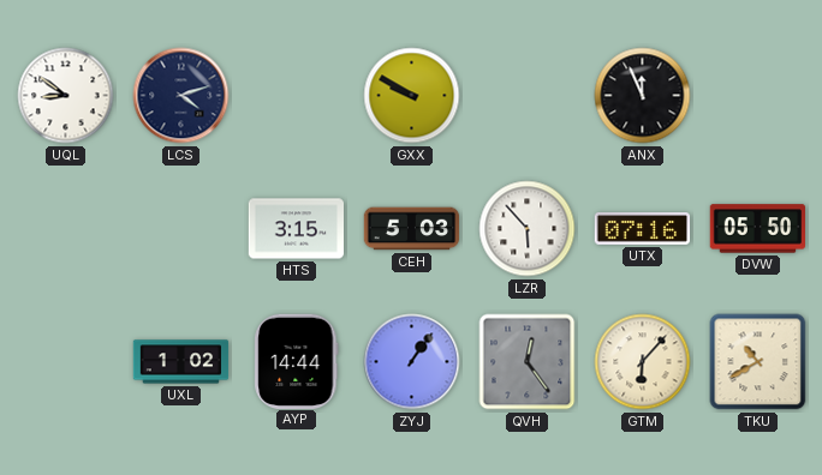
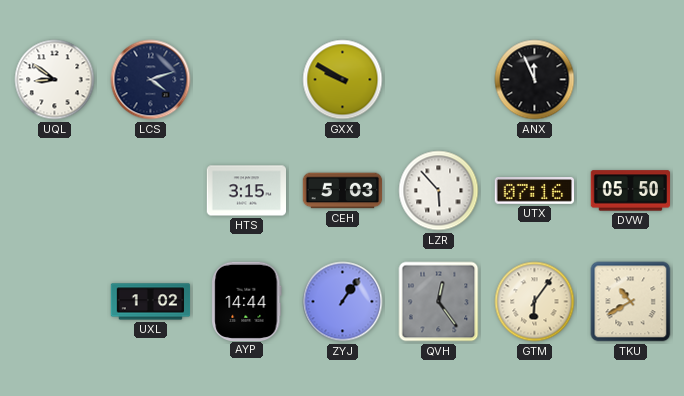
GTM: 6:07 -> 6:06
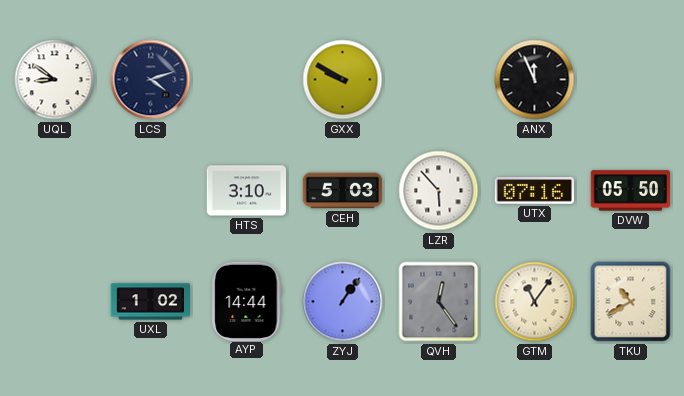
HTS: 3:15 -> 3:10
GTM: 6:06 -> 11:06
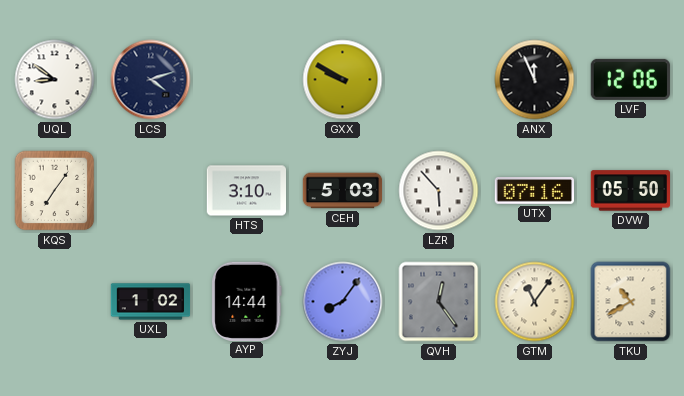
LVF: none -> 12:06
KQS: none -> 7:06
ZYJ: 1:06 -> 8:06
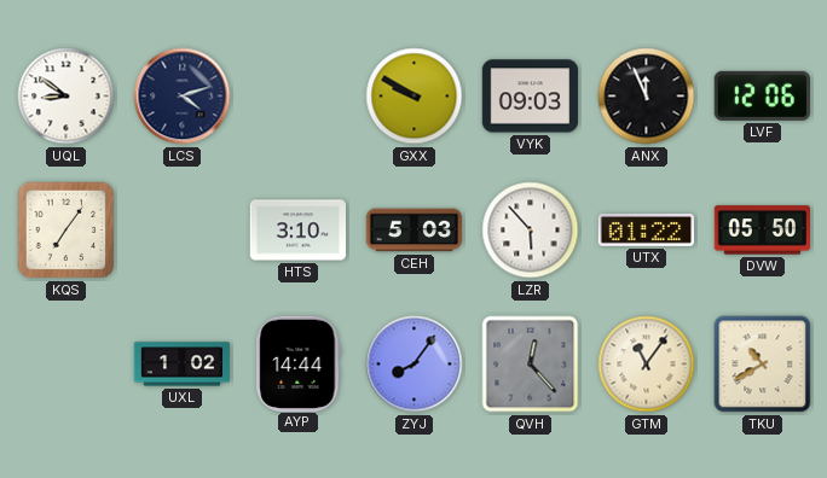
VYK: none -> 09:03
UTX: 07:16 -> 01:22
QVH: 12:24 -> 12:23
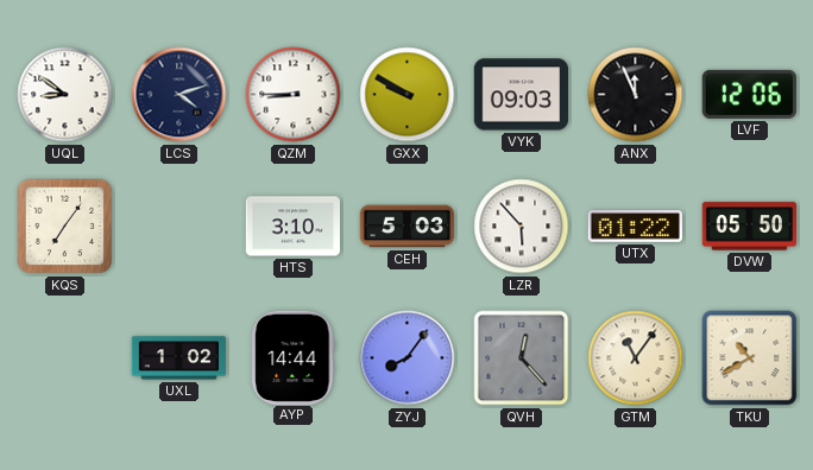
QZM: none -> 8:45
